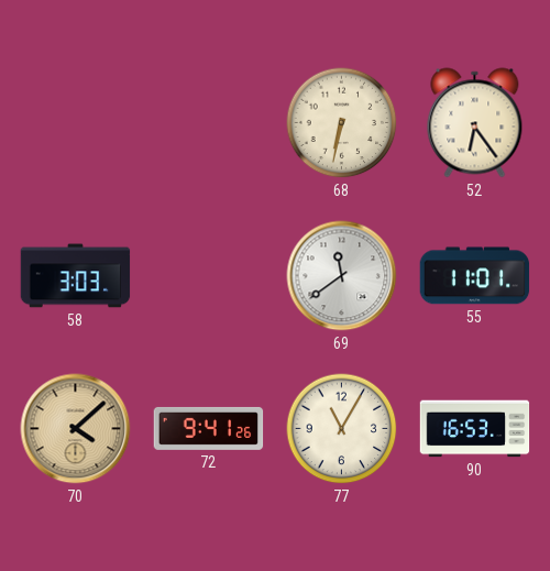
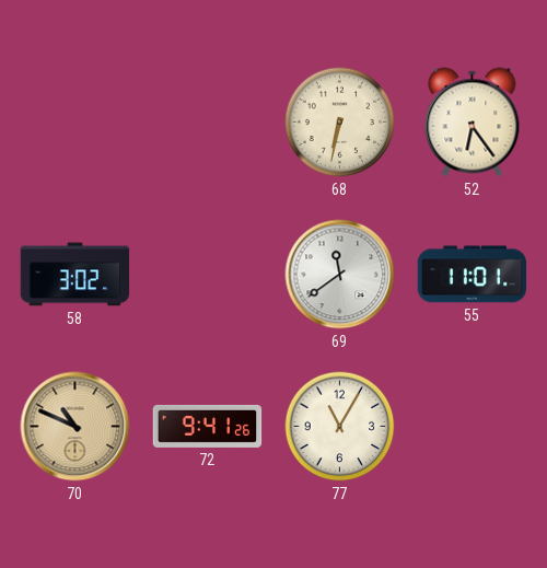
58: 3:03 -> 3:02
70: 4:08 -> 10:49
90: 16:53 -> none
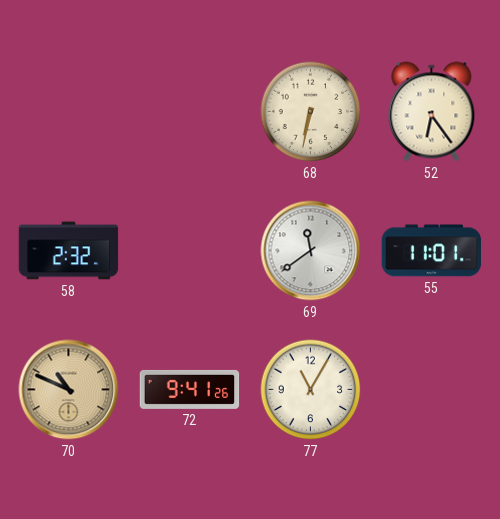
58: 3:02 -> 2:32
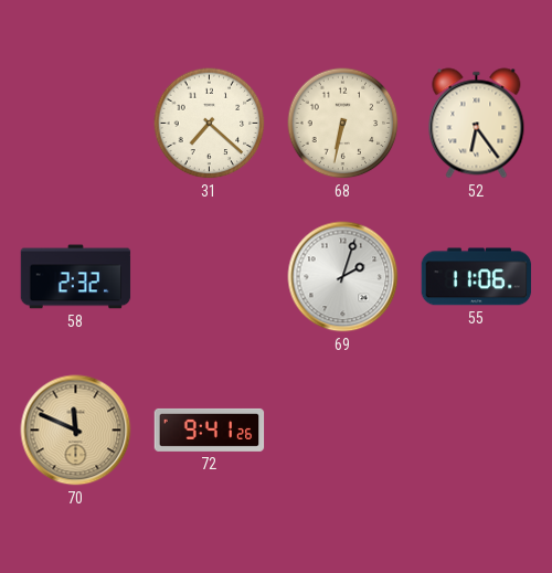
31: none -> 7:22
69: 11:39 -> 2:03
55: 11:01 -> 11:06
70: 10:49 -> 11:49
77: 11:05 -> none
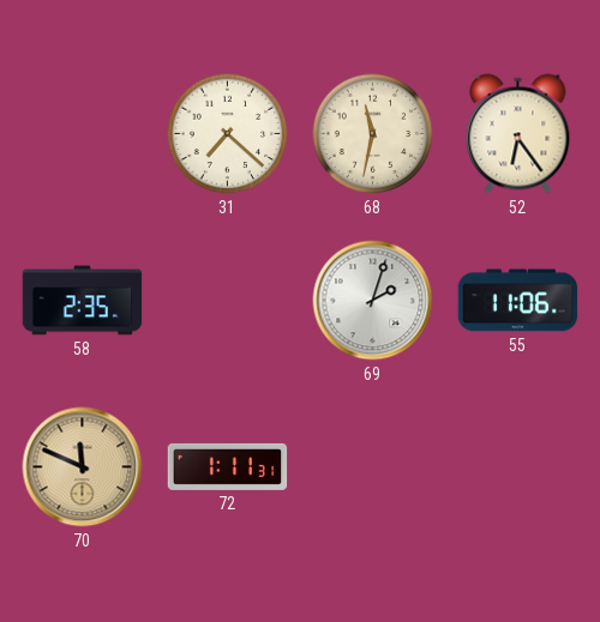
68: 6:32 -> 11:32
58: 2:32 -> 2:35
72: 9:41 -> 1:11
